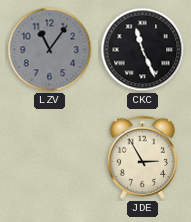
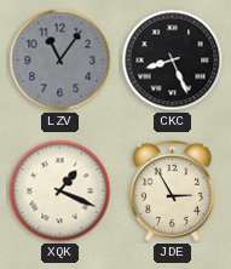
CKC: 11:26 -> 8:26
XQK: none -> 1:19
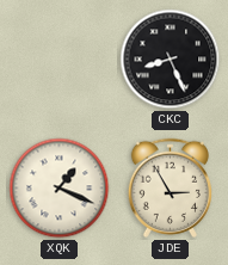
LZV: 11:06 -> none
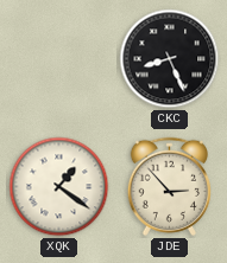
XQK: 1:19 -> 1:21
JDE: 2:55 -> 2:53
